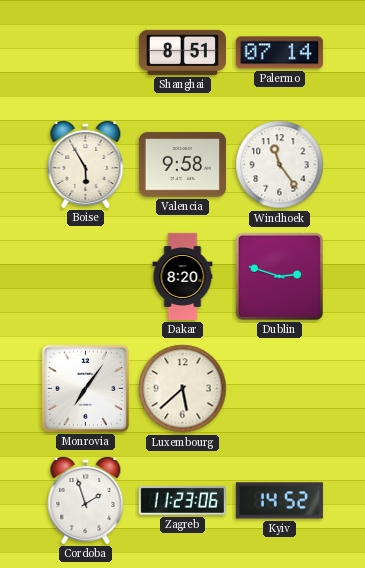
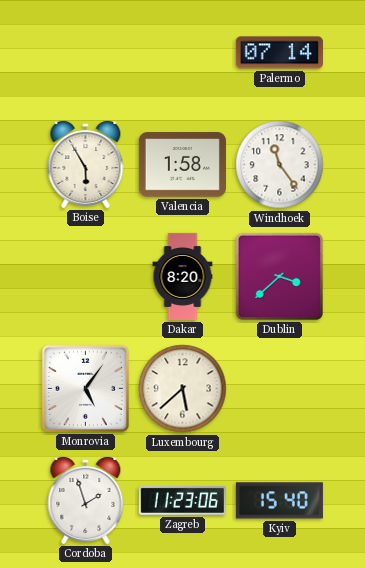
Shanghai: 8:51 -> none
Valencia: 9:58 -> 1:58
Dublin: 2:48 -> 3:38
Monrovia: 7:06 -> 5:06
Kyiv: 14:52 -> 15:40
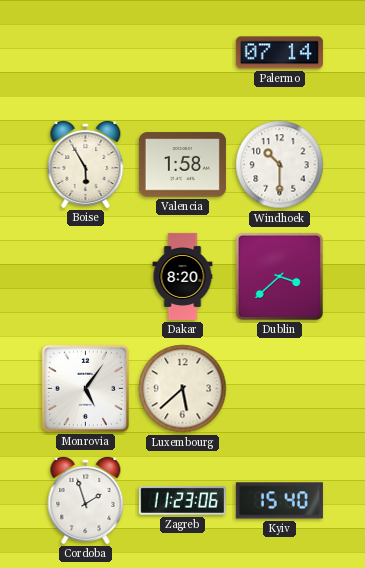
Windhoek: 11:24 -> 10:30
